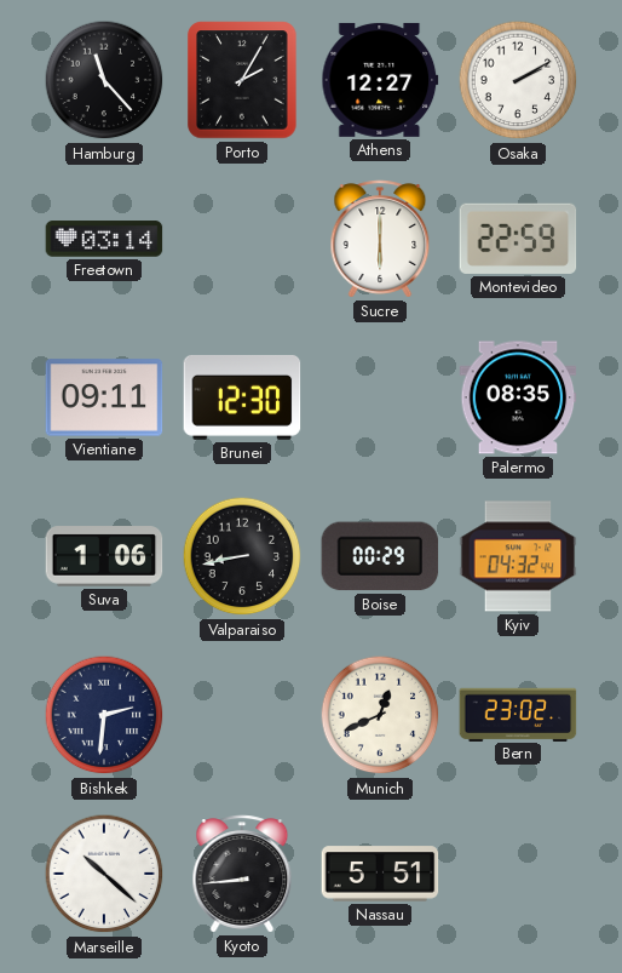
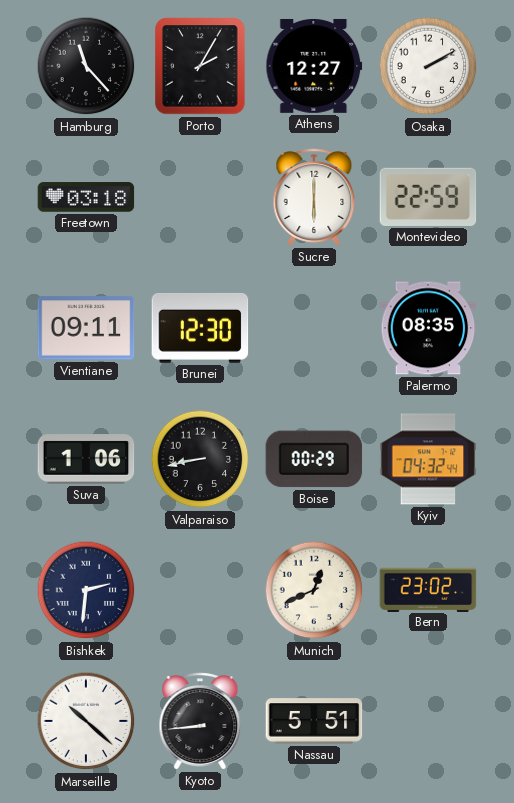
Freetown: 03:14 -> 03:18
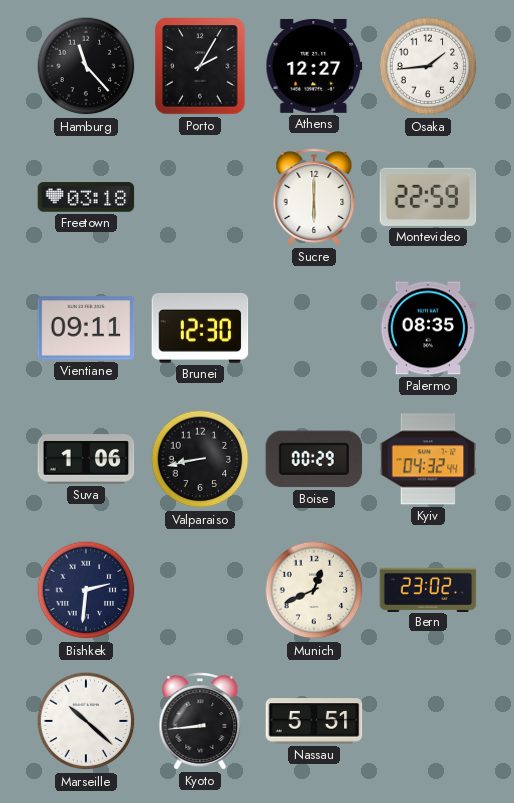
Osaka: 2:10 -> 1:44
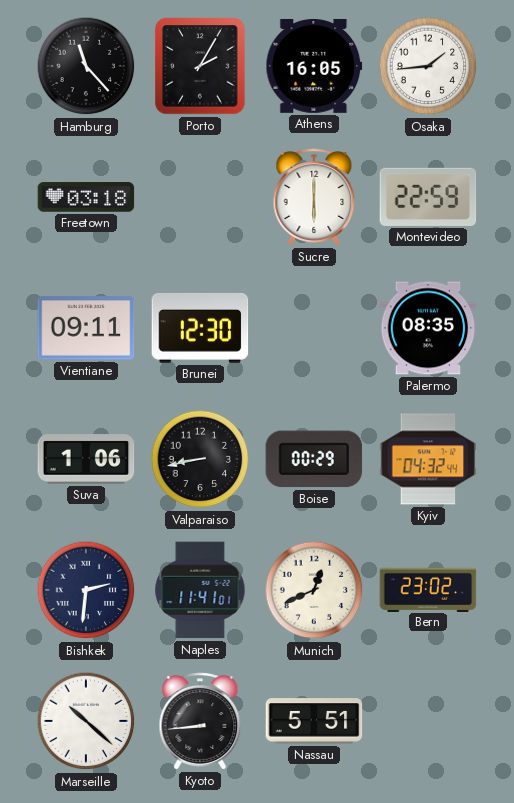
Athens: 12:27 -> 16:05
Naples: none -> 11:41
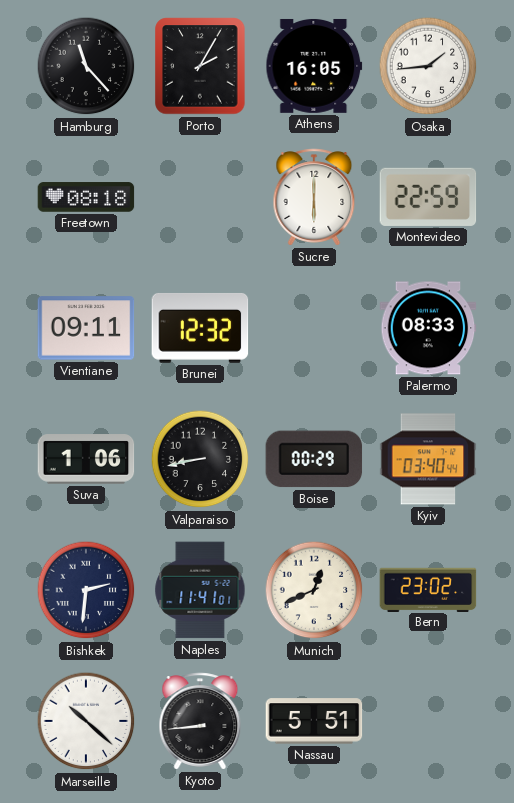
Freetown: 03:18 -> 08:18
Brunei: 12:30 -> 12:32
Palermo: 08:35 -> 08:33
Kyiv: 04:32 -> 03:40
